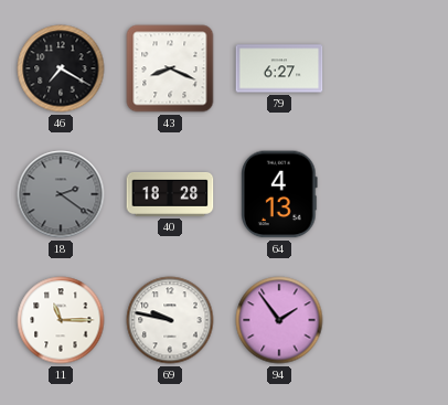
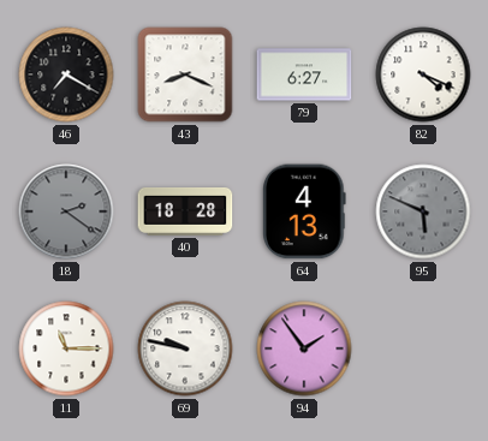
82: none -> 4:19
95: none -> 5:49
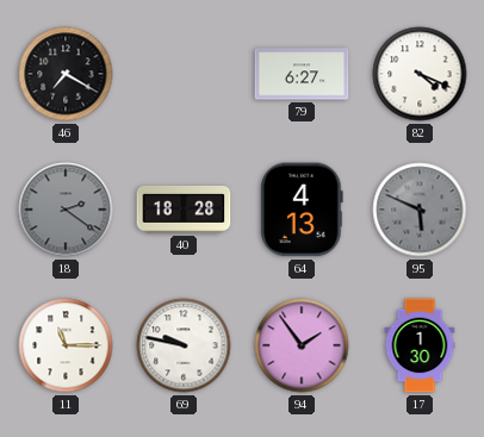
43: 8:19 -> none
17: none -> 1:30
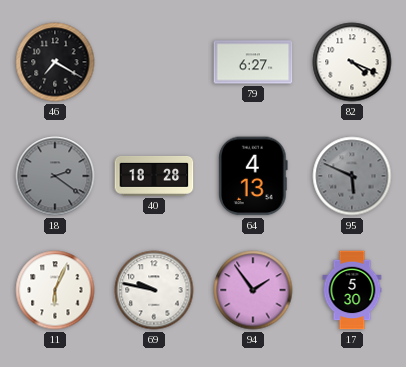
11: 11:15 -> 6:04
17: 1:30 -> 5:30
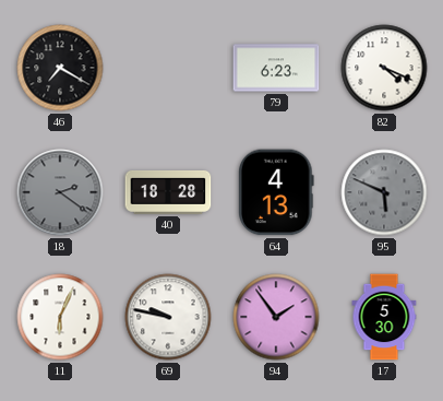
79: 6:27 -> 6:23
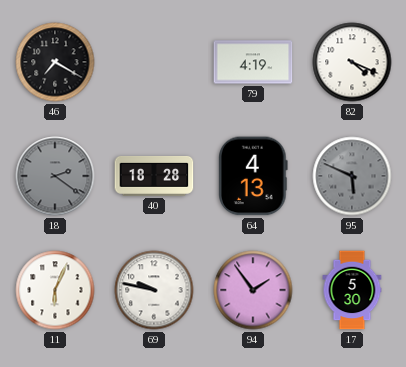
79: 6:23 -> 4:19
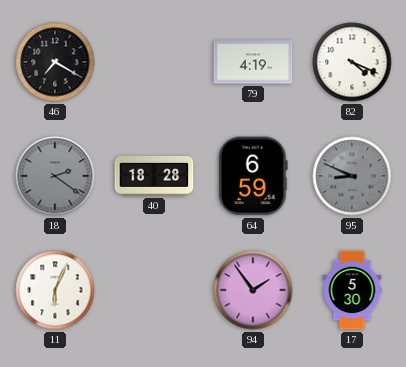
64: 4:13 -> 6:59
95: 5:49 -> 8:49
69: 9:47 -> none
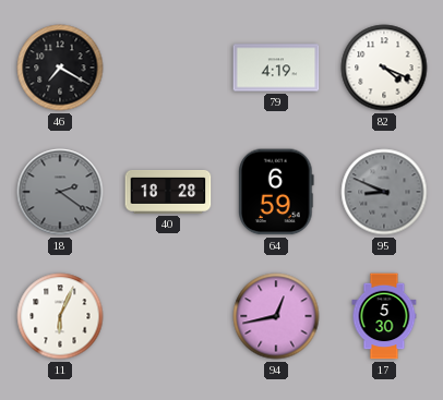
94: 1:54 -> 12:43
